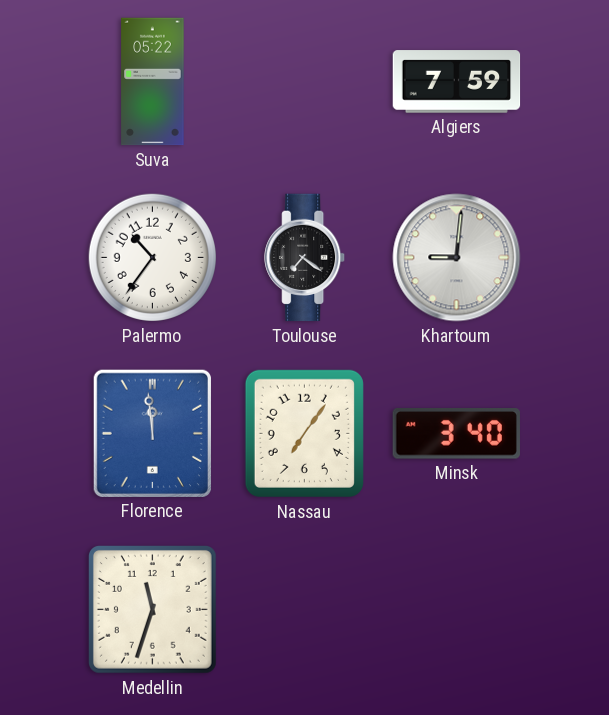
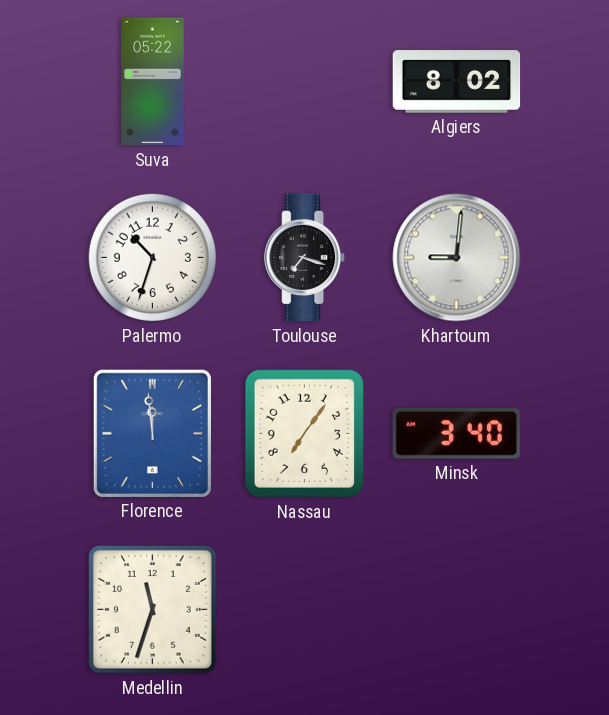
Algiers: 7:59 -> 8:02
Palermo: 10:36 -> 10:33
Toulouse: 7:21 -> 7:18
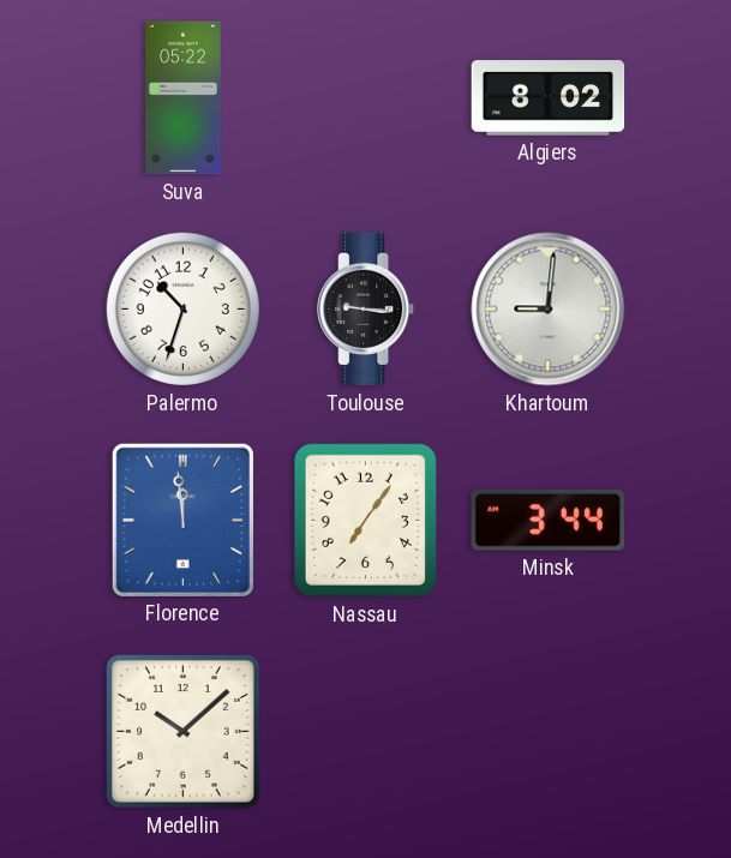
Toulouse: 7:18 -> 9:16
Minsk: 3:40 -> 3:44
Medellin: 11:33 -> 10:08
